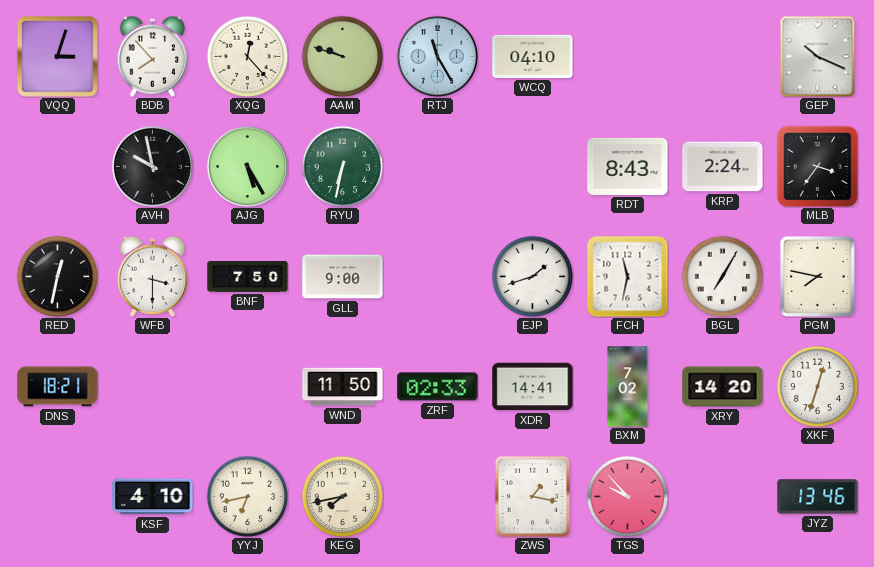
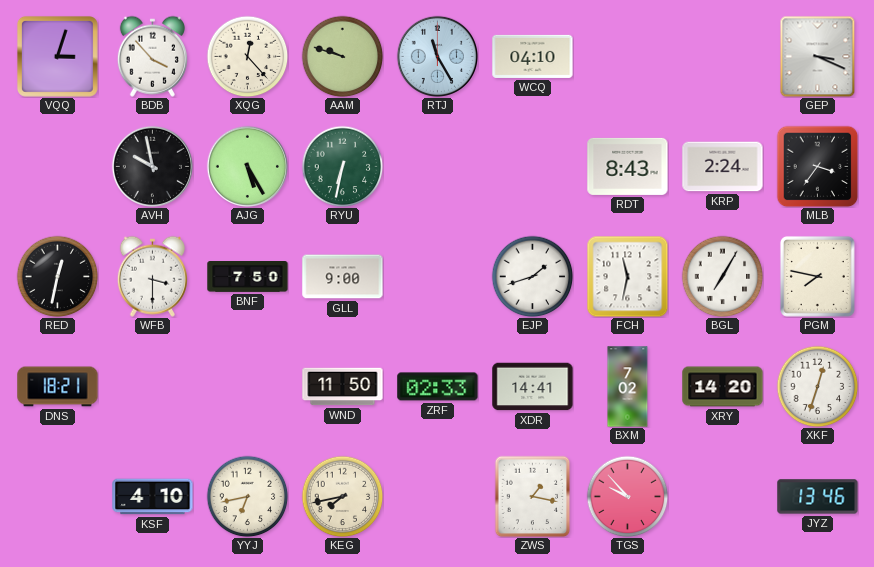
BDB: 7:53 -> 3:53
GEP: 10:19 -> 3:19
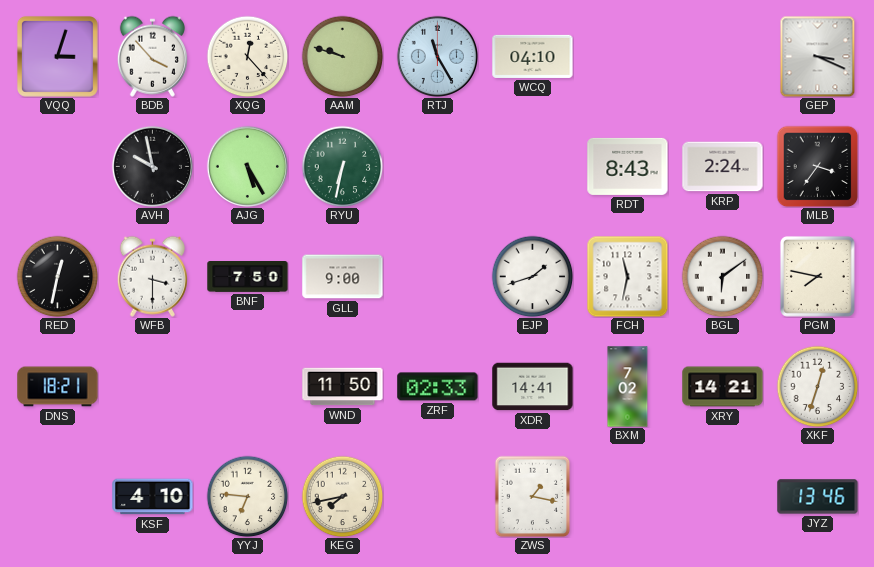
BGL: 7:05 -> 6:09
XRY: 14:20 -> 14:21
YYJ: 6:43 -> 6:46
TGS: 9:53 -> none
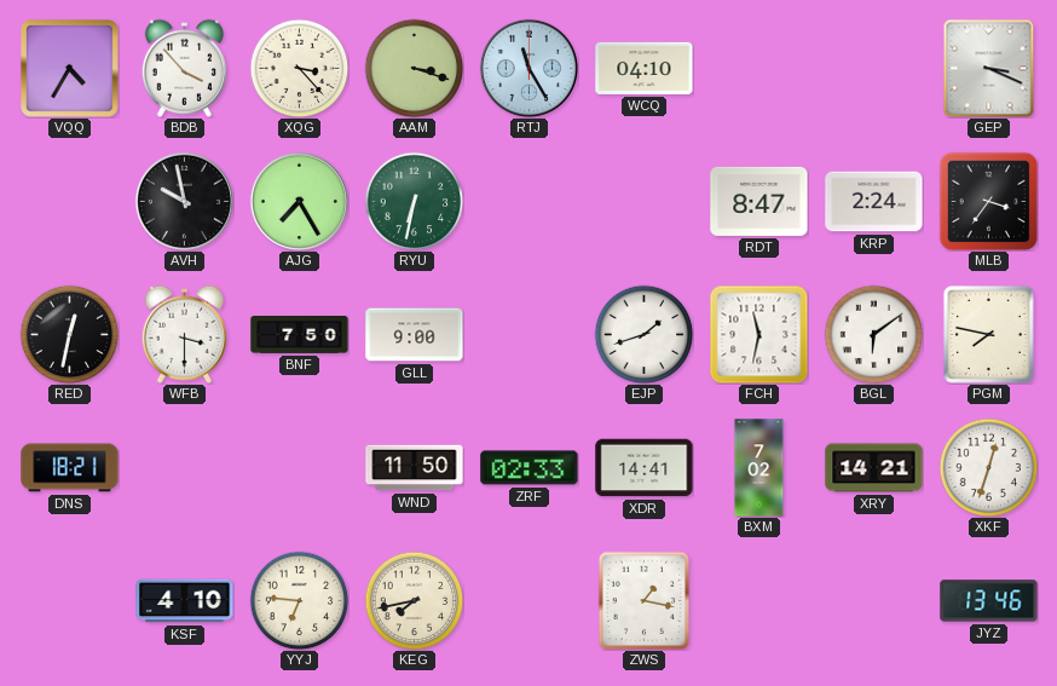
VQQ: 3:03 -> 4:35
XQG: 12:23 -> 3:23
AAM: 9:48 -> 3:18
AJG: 5:25 -> 7:25
RDT: 8:43 -> 8:47
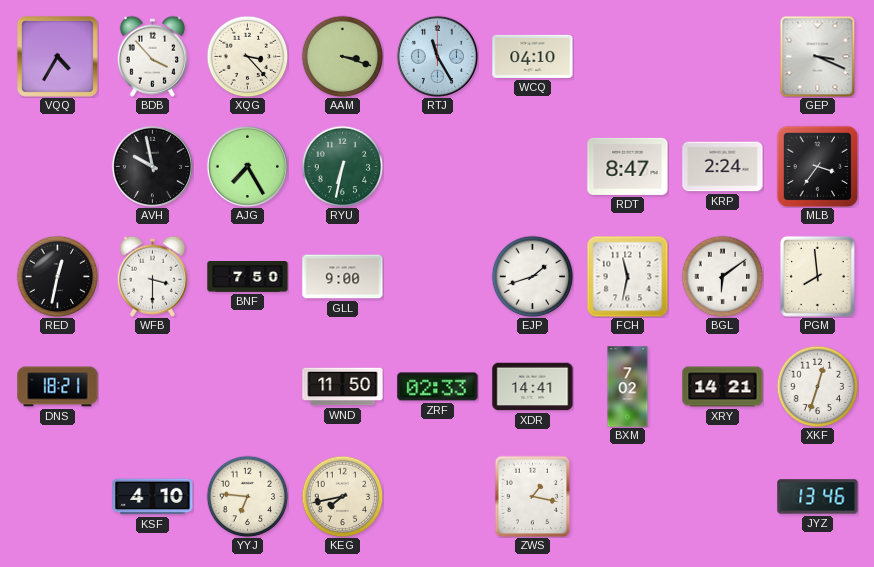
PGM: 7:47 -> 7:59
